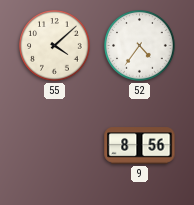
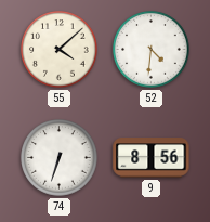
52: 4:36 -> 4:31
74: none -> 6:33
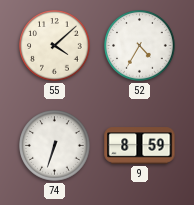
52: 4:31 -> 4:35
9: 8:56 -> 8:59
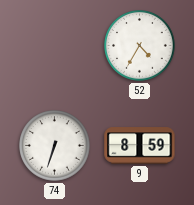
55: 4:08 -> none
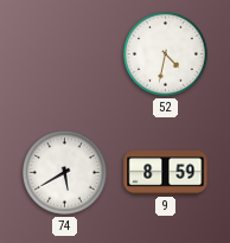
52: 4:35 -> 4:32
74: 6:33 -> 5:40
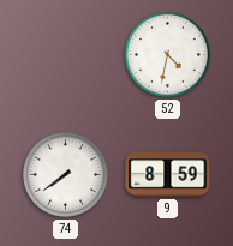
74: 5:40 -> 7:39
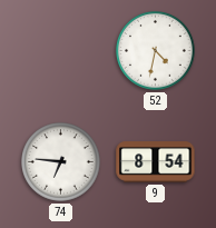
74: 7:39 -> 6:46
9: 8:59 -> 8:54
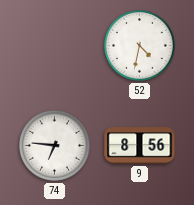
9: 8:54 -> 8:56
